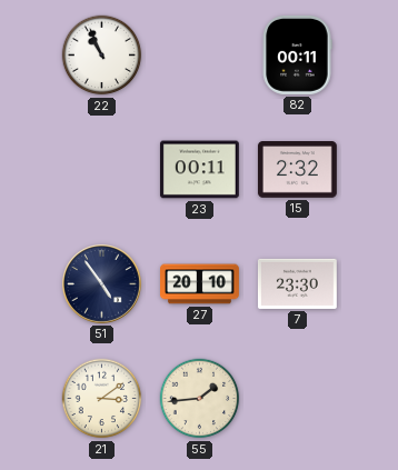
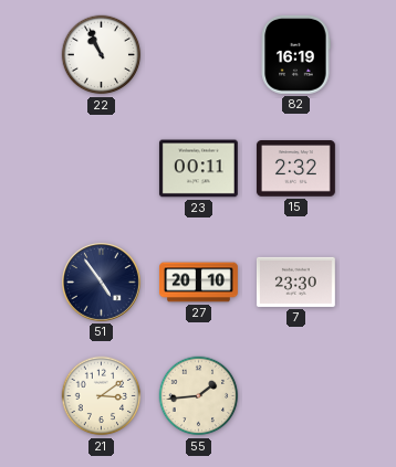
82: 00:11 -> 16:19
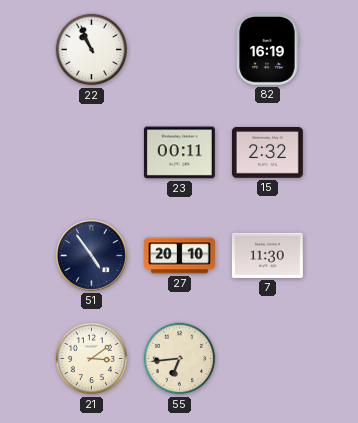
7: 23:30 -> 11:30
55: 1:44 -> 6:44
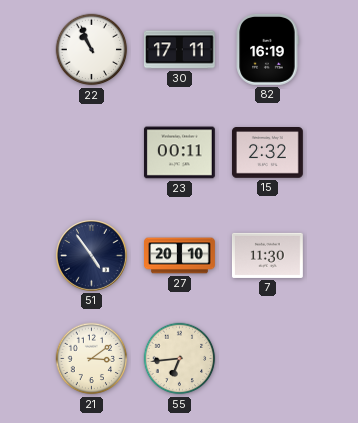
30: none -> 17:11
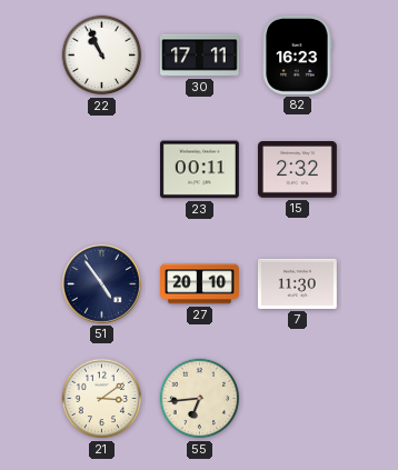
82: 16:19 -> 16:23
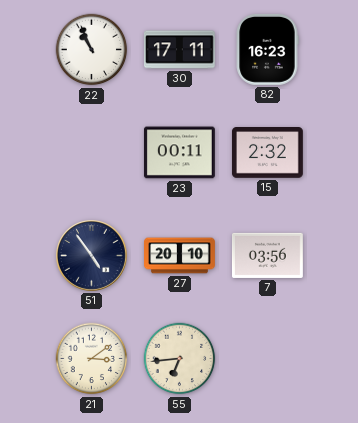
7: 11:30 -> 03:56
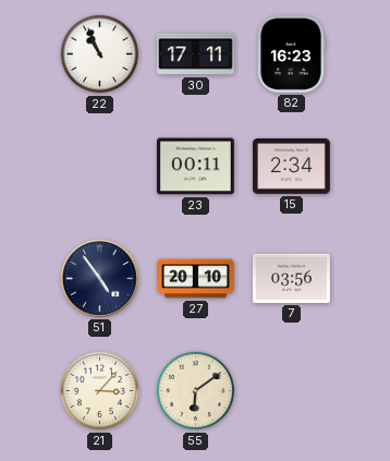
15: 2:32 -> 2:34
21: 3:09 -> 3:07
55: 6:44 -> 6:09
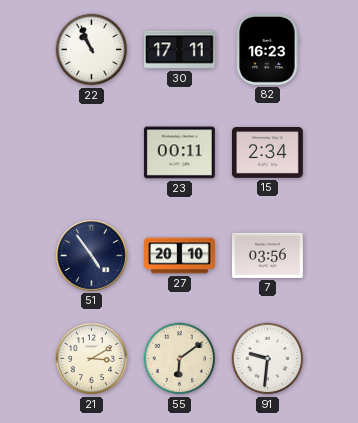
21: 3:07 -> 3:10
91: none -> 9:31
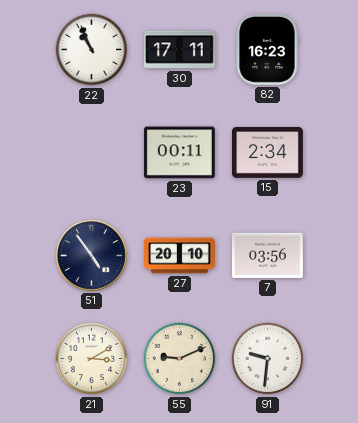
55: 6:09 -> 9:11
